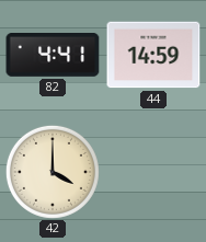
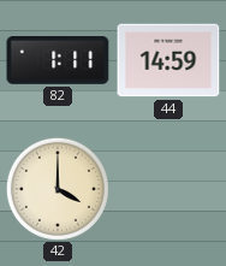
82: 4:41 -> 1:11
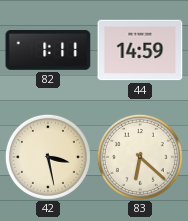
42: 4:00 -> 3:28
83: none -> 6:22
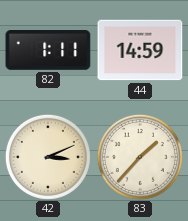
42: 3:28 -> 3:11
83: 6:22 -> 1:37
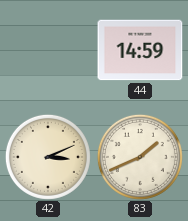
82: 1:11 -> none
83: 1:37 -> 1:41
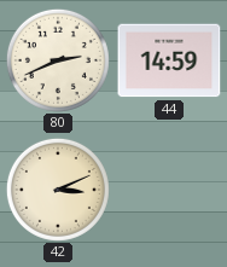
80: none -> 2:41
83: 1:41 -> none
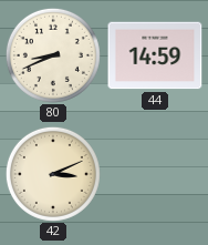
80: 2:41 -> 8:41
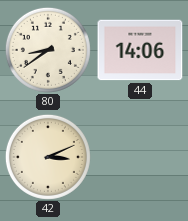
80: 8:41 -> 8:39
44: 14:59 -> 14:06
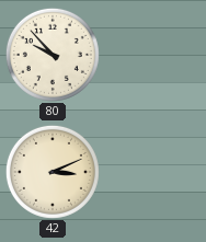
80: 8:39 -> 9:53
44: 14:06 -> none
